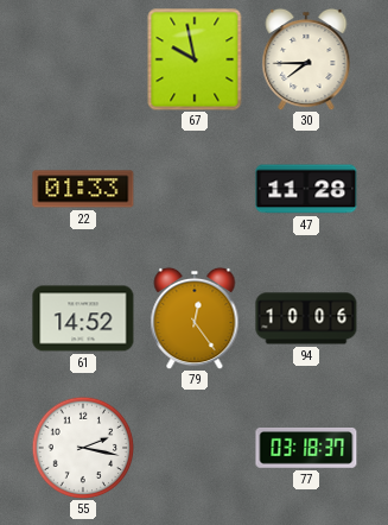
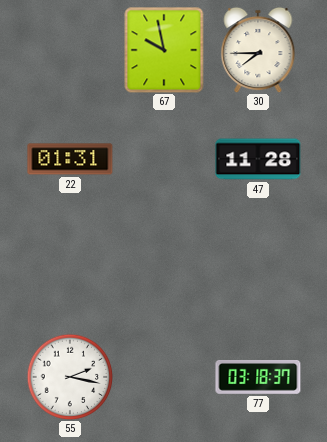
22: 01:33 -> 01:31
61: 14:52 -> none
79: 12:24 -> none
94: 10:06 -> none
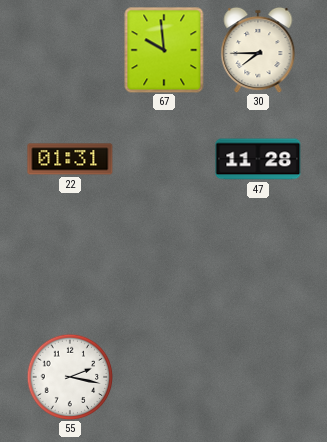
67: 9:58 -> 9:59
77: 03:18 -> none
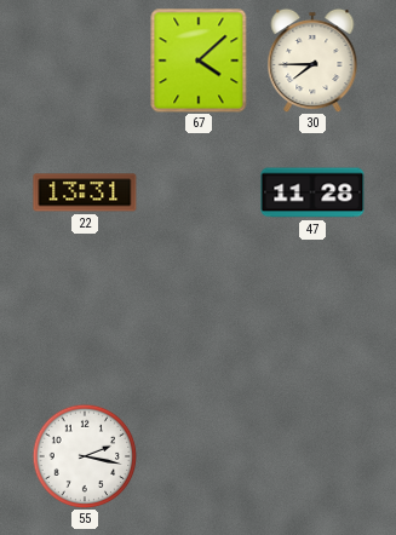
67: 9:59 -> 4:08
22: 01:31 -> 13:31
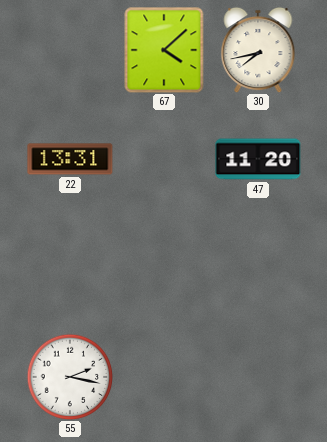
30: 7:45 -> 7:43
47: 11:28 -> 11:20
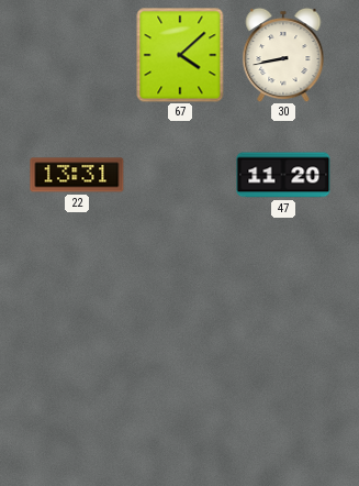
30: 7:43 -> 8:43
55: 2:17 -> none
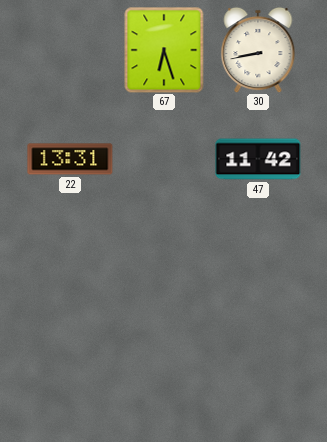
67: 4:08 -> 6:27
47: 11:20 -> 11:42
